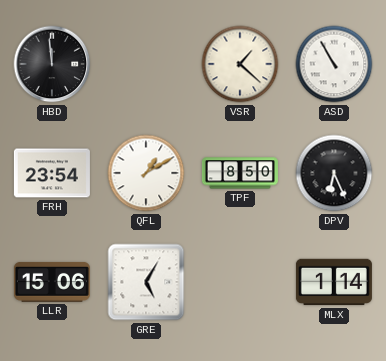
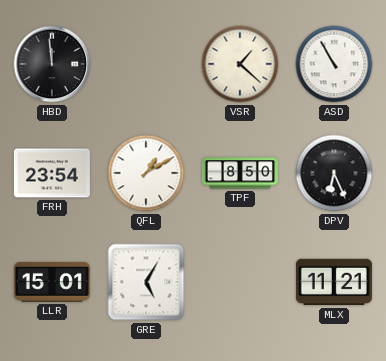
LLR: 15:06 -> 15:01
MLX: 1:14 -> 11:21
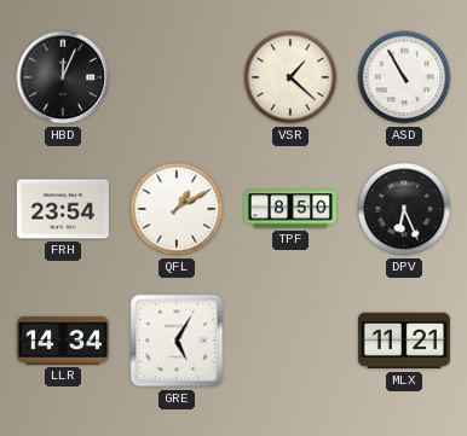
HBD: 11:59 -> 12:04
LLR: 15:01 -> 14:34
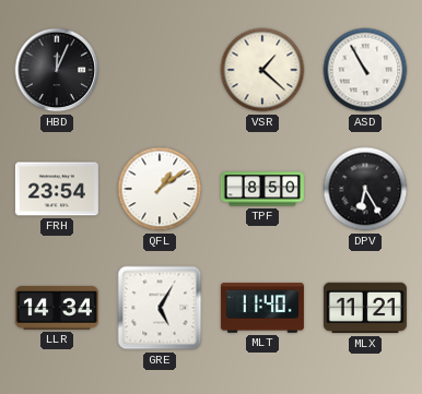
QFL: 1:10 -> 1:09
DPV: 6:26 -> 6:25
MLT: none -> 11:40
